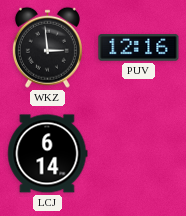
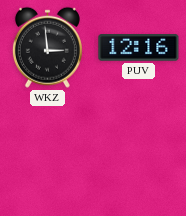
LCJ: 6:14 -> none
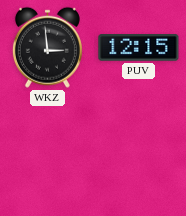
PUV: 12:16 -> 12:15
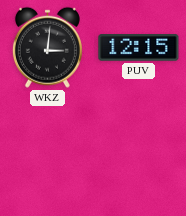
WKZ: 2:59 -> 3:01
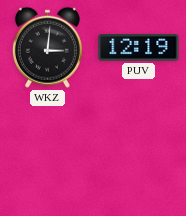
PUV: 12:15 -> 12:19
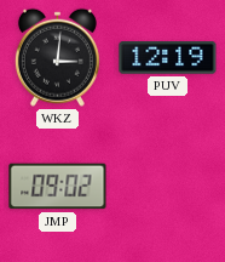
JMP: none -> 09:02
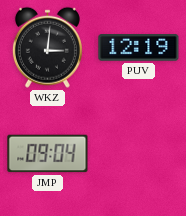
JMP: 09:02 -> 09:04
